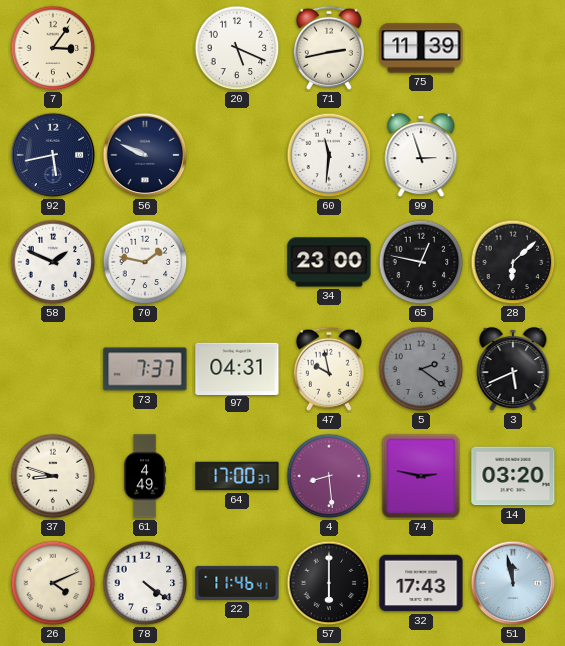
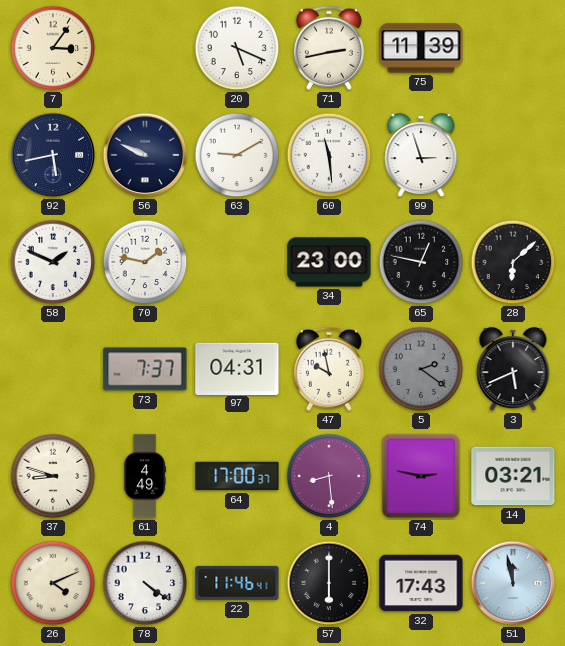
63: none -> 9:10
60: 11:31 -> 11:29
14: 03:20 -> 03:21
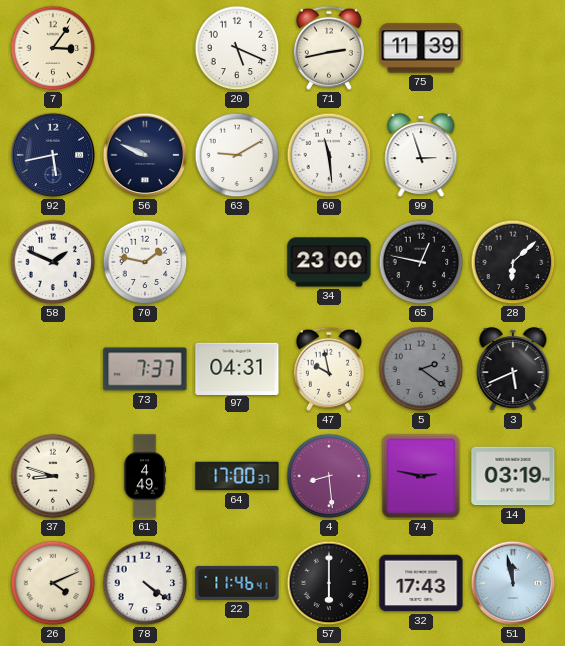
14: 03:21 -> 03:19
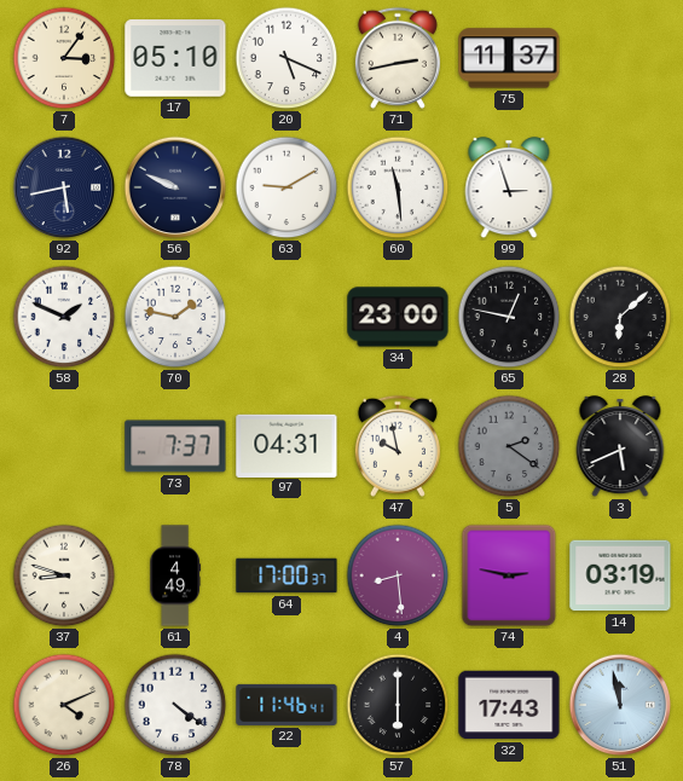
17: none -> 05:10
75: 11:39 -> 11:37
